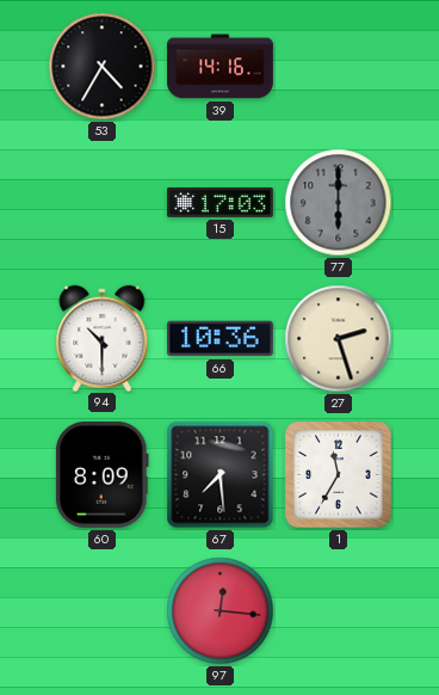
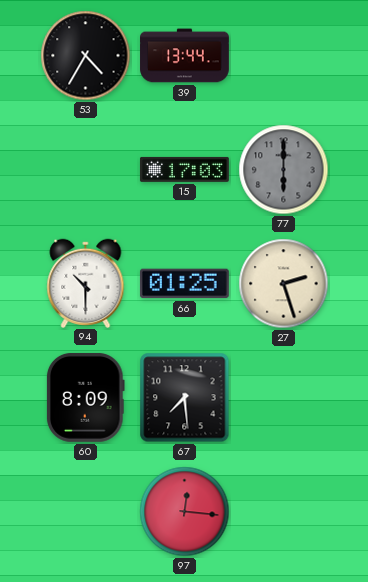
39: 14:16 -> 13:44
66: 10:36 -> 01:25
1: 11:35 -> none
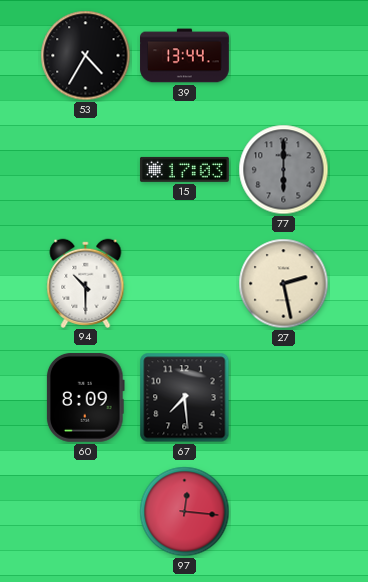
66: 01:25 -> none
27: 2:27 -> 2:28
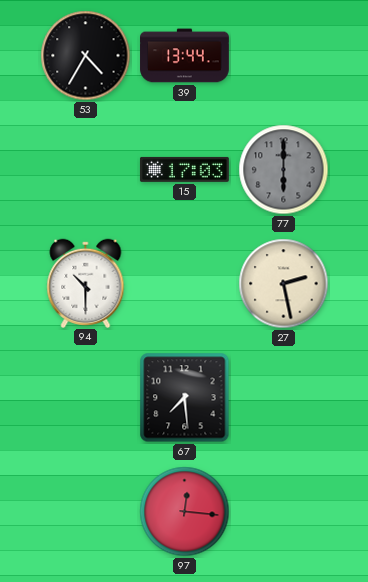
60: 8:09 -> none
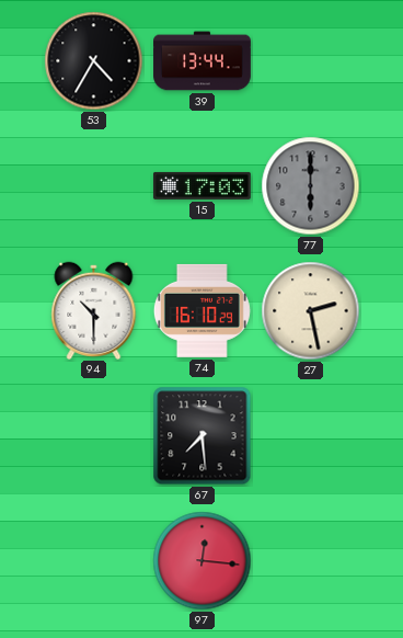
74: none -> 16:10
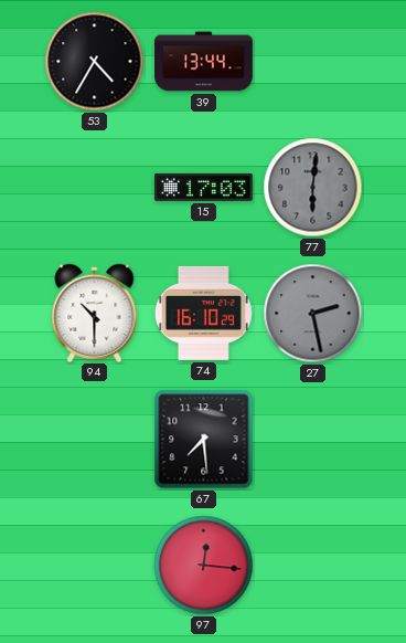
77: 6:00 -> 6:01
27 dial: cream -> grey
